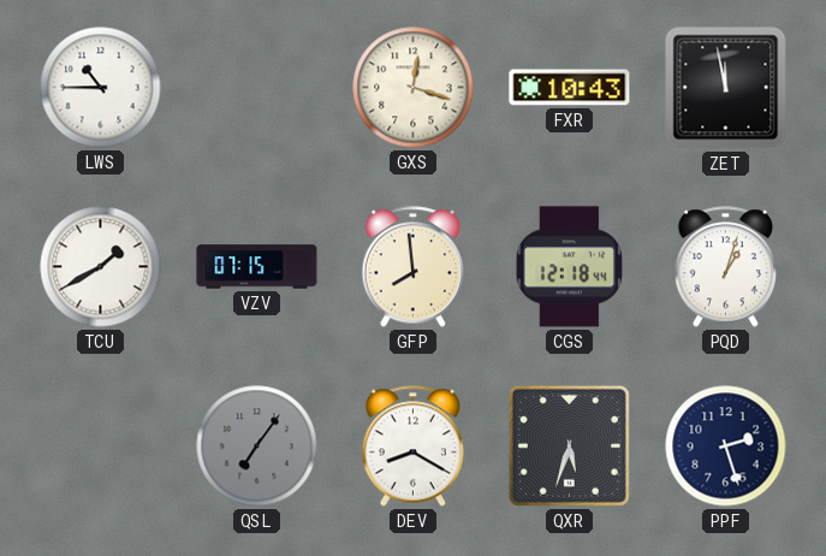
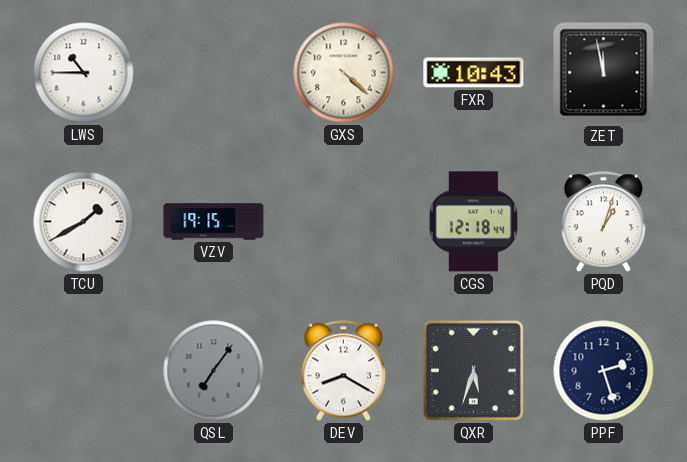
GXS: 12:18 -> 4:22
VZV: 07:15 -> 19:15
GFP: 7:59 -> none
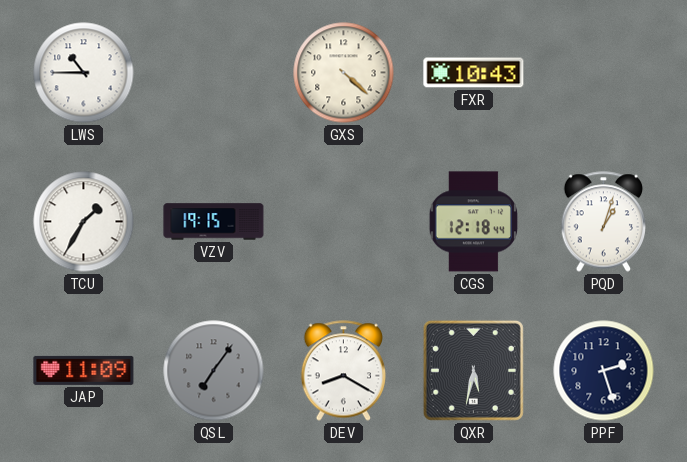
ZET: 11:58 -> none
TCU: 1:40 -> 1:35
JAP: none -> 11:09
QXR: 5:33 -> 5:32
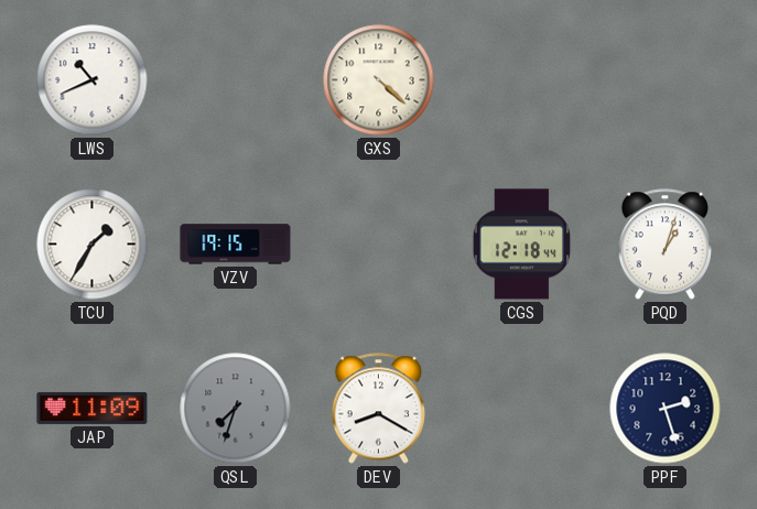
LWS: 10:45 -> 10:41
FXR: 10:43 -> none
QSL: 7:06 -> 7:33
QXR: 5:32 -> none
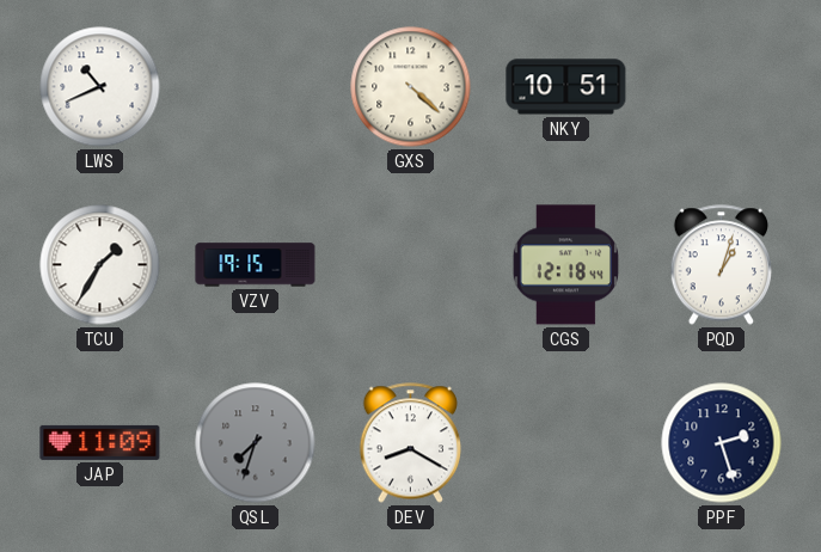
NKY: none -> 10:51
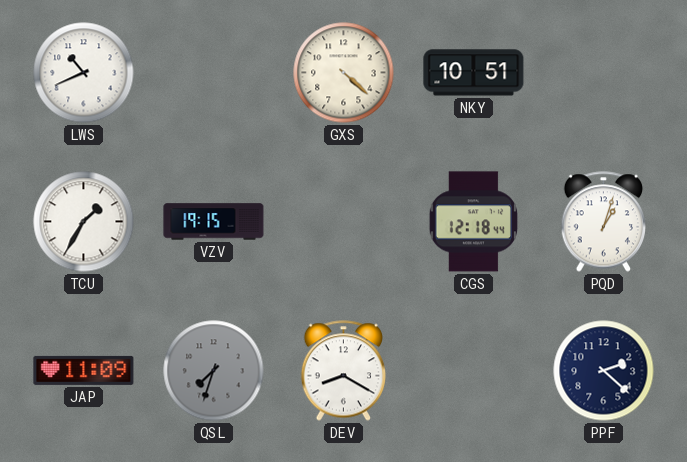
PPF: 2:27 -> 2:22
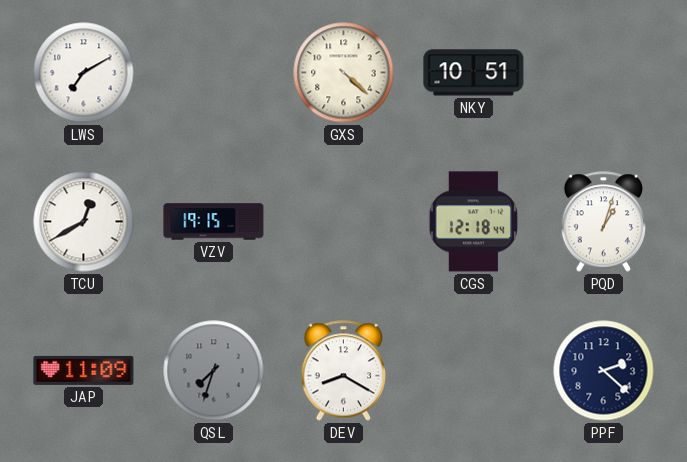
LWS: 10:41 -> 7:10
TCU: 1:35 -> 12:40
